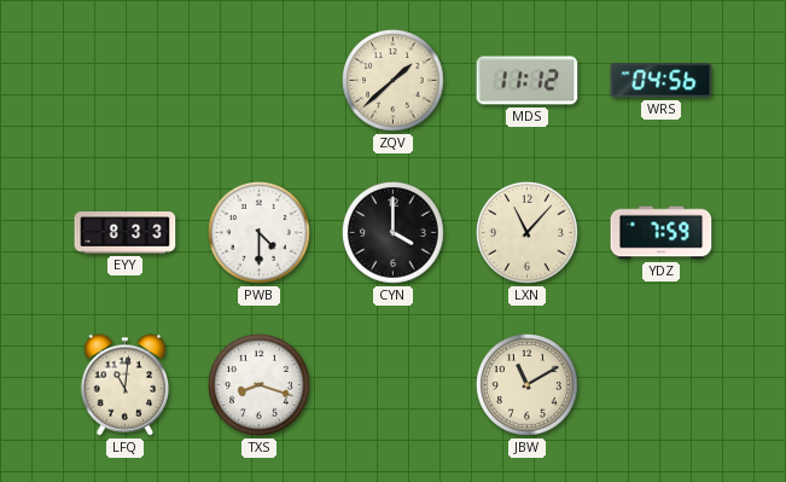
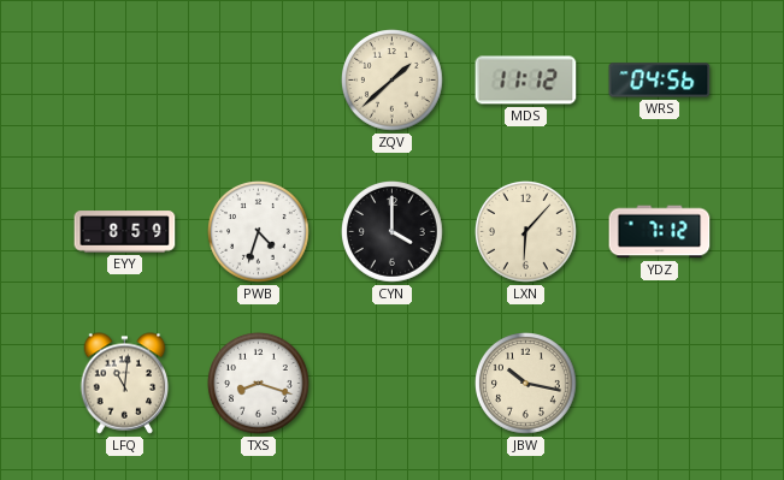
EYY: 8:33 -> 8:59
PWB: 4:30 -> 4:33
LXN: 11:07 -> 6:07
YDZ: 7:59 -> 7:12
JBW: 11:10 -> 10:17
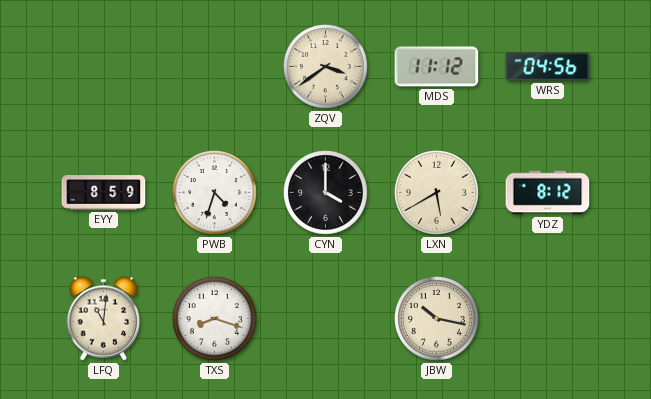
ZQV: 1:38 -> 3:39
LXN: 6:07 -> 5:40
YDZ: 7:12 -> 8:12
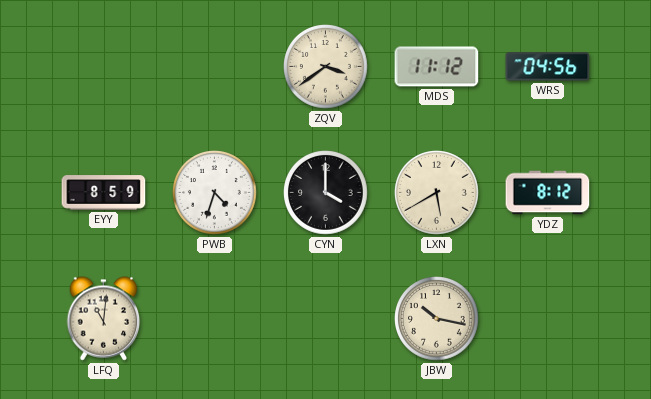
TXS: 8:18 -> none
